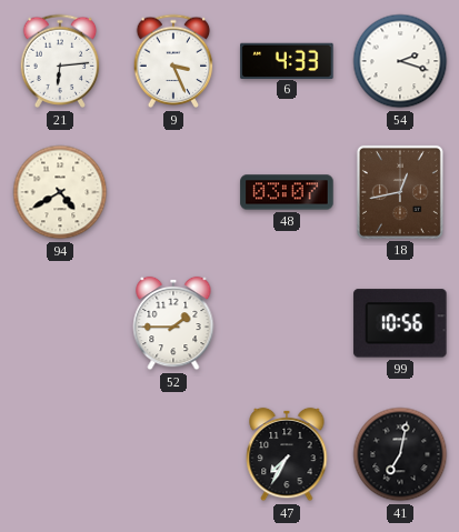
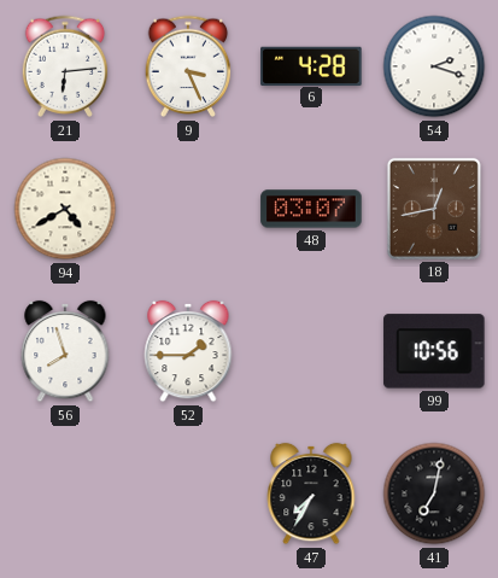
6: 4:33 -> 4:28
56: none -> 7:57
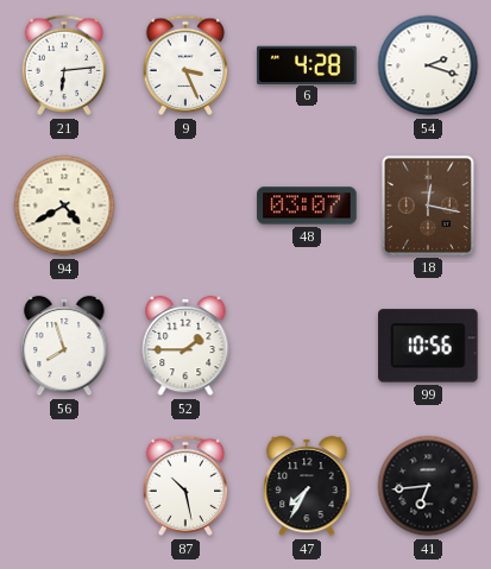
18: 12:43 -> 12:17
87: none -> 10:28
41: 7:02 -> 6:44
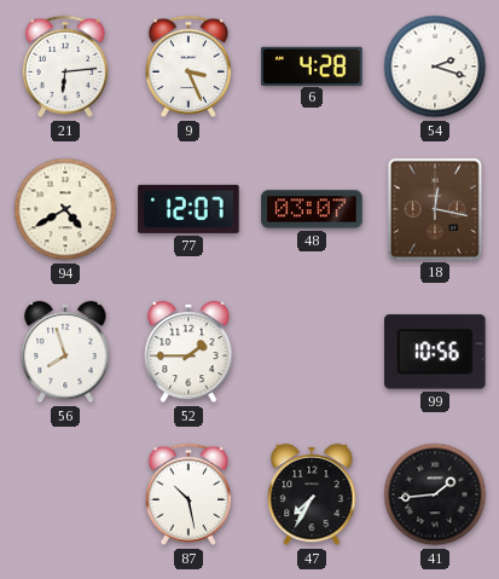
77: none -> 12:07
41: 6:44 -> 1:44
